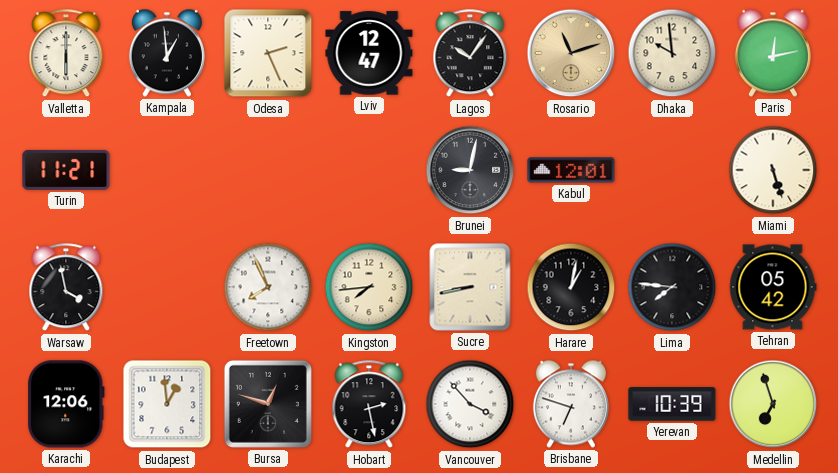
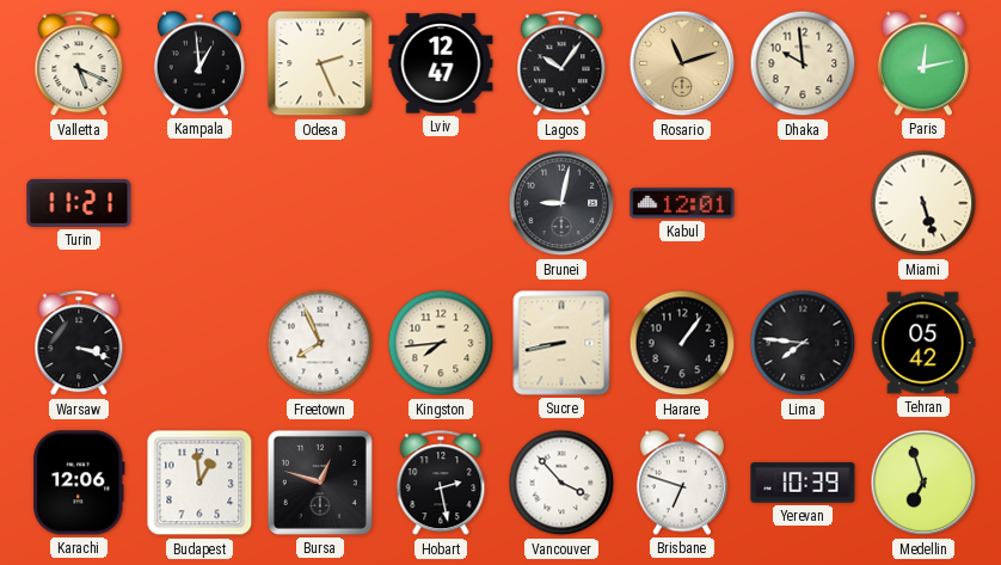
Valletta: 6:00 -> 5:19
Warsaw: 3:58 -> 3:18
Harare: 1:02 -> 1:06
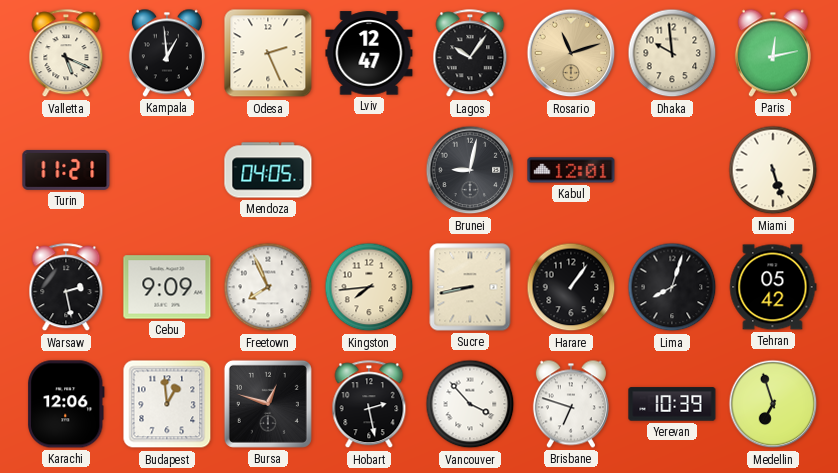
Mendoza: none -> 04:05
Warsaw: 3:18 -> 2:28
Cebu: none -> 9:09
Lima: 7:46 -> 8:03
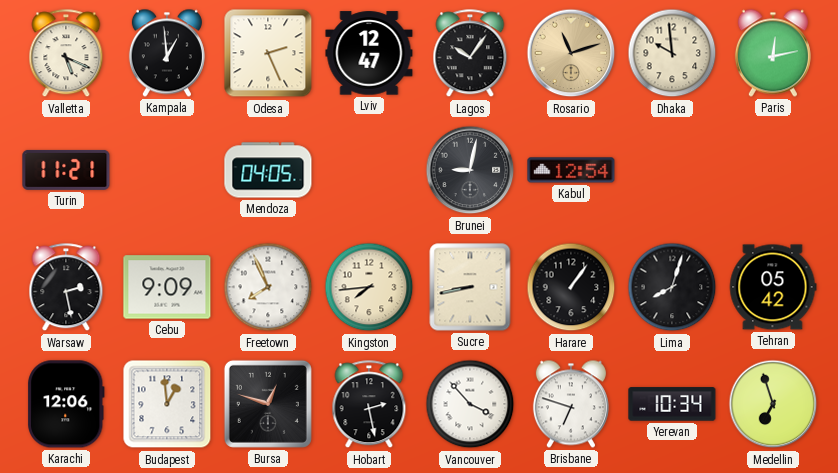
Kabul: 12:01 -> 12:54
Miami: 5:27 -> none
Yerevan: 10:39 -> 10:34
